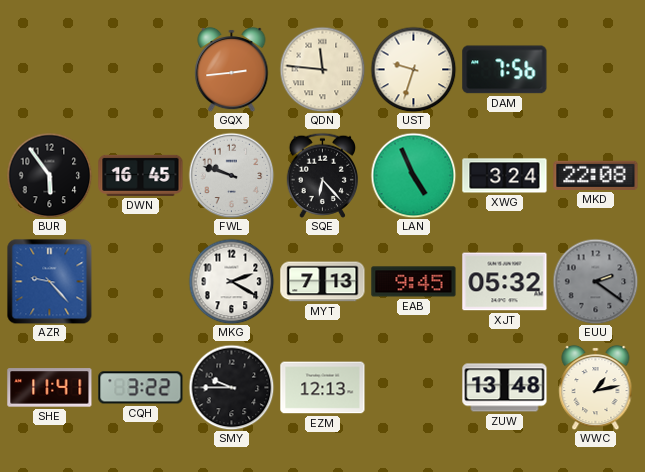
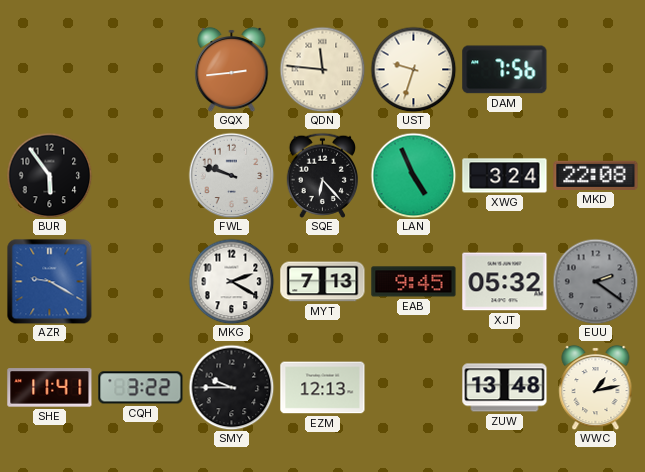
DWN: 16:45 -> none
AZR: 9:23 -> 9:20
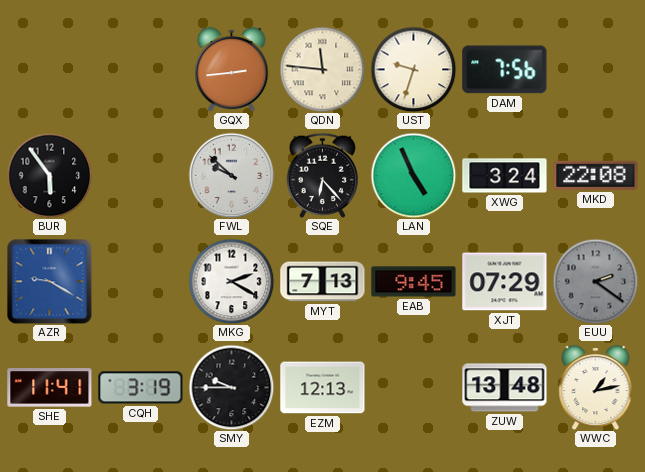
FWL: 9:48 -> 9:52
XJT: 05:32 -> 07:29
CQH: 3:22 -> 3:19
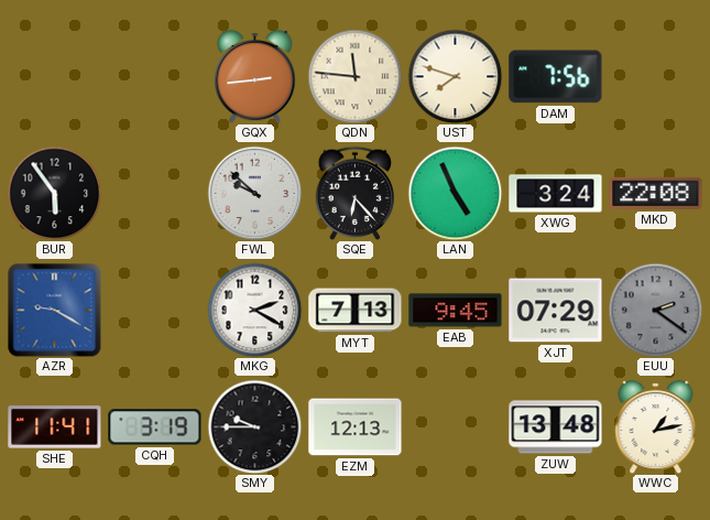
UST: 9:33 -> 7:48
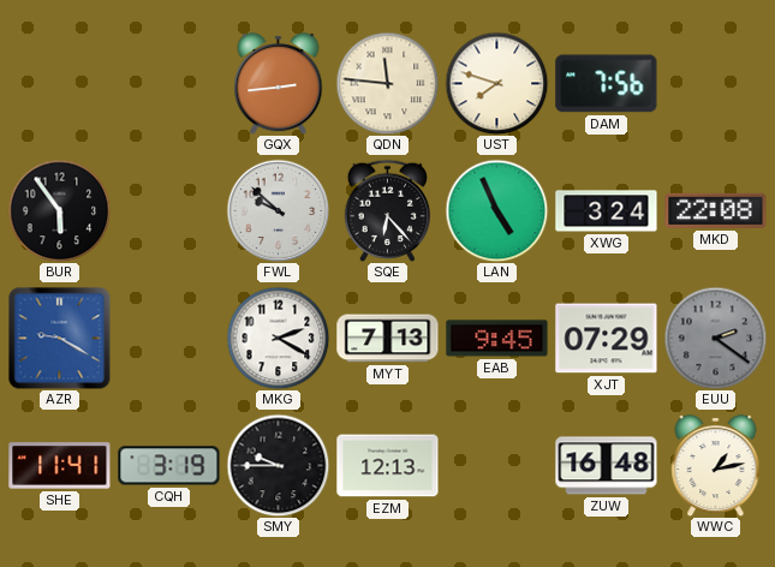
ZUW: 13:48 -> 16:48
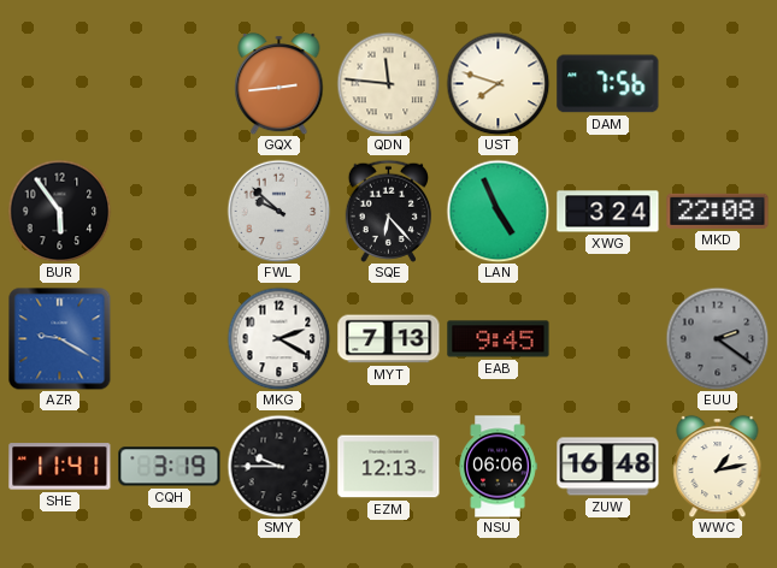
XJT: 07:29 -> none
NSU: none -> 06:06
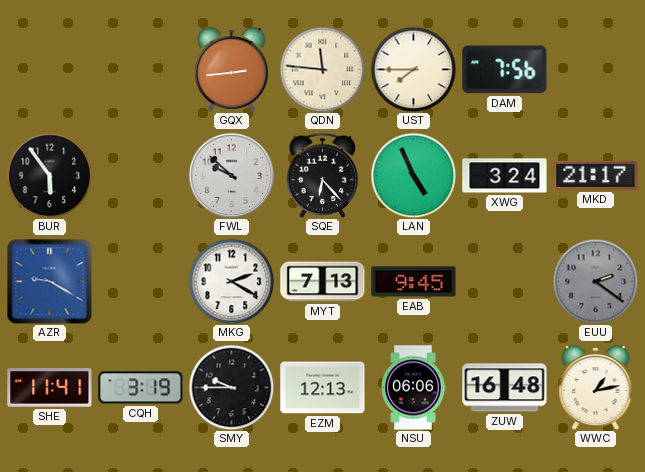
UST: 7:48 -> 7:45
MKD: 22:08 -> 21:17
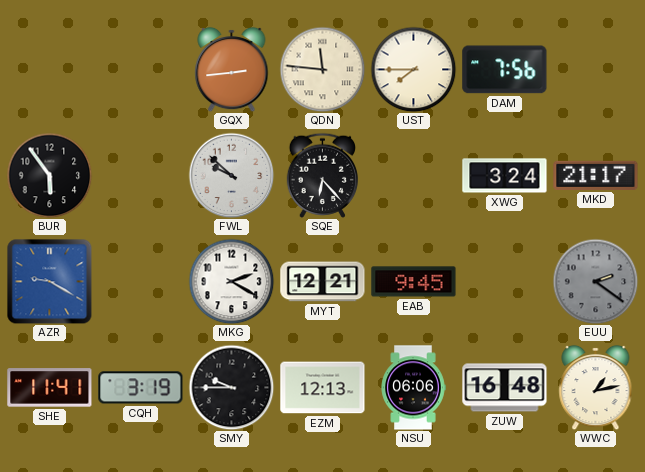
LAN: 4:56 -> none
MYT: 7:13 -> 12:21
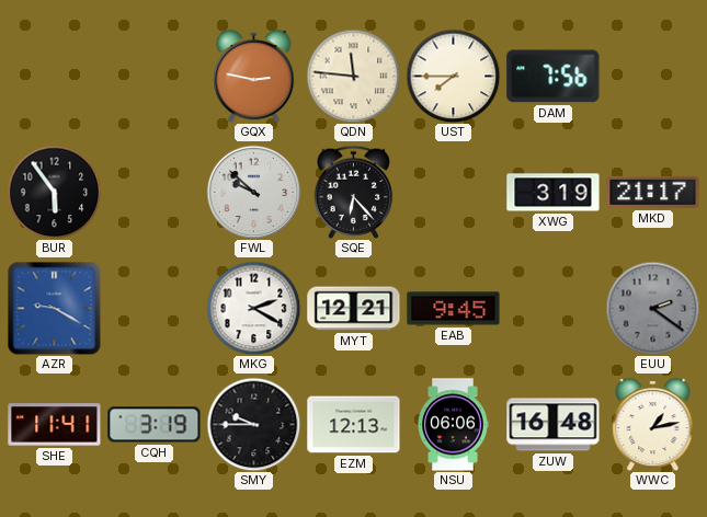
GQX: 2:44 -> 2:47
XWG: 3:24 -> 3:19
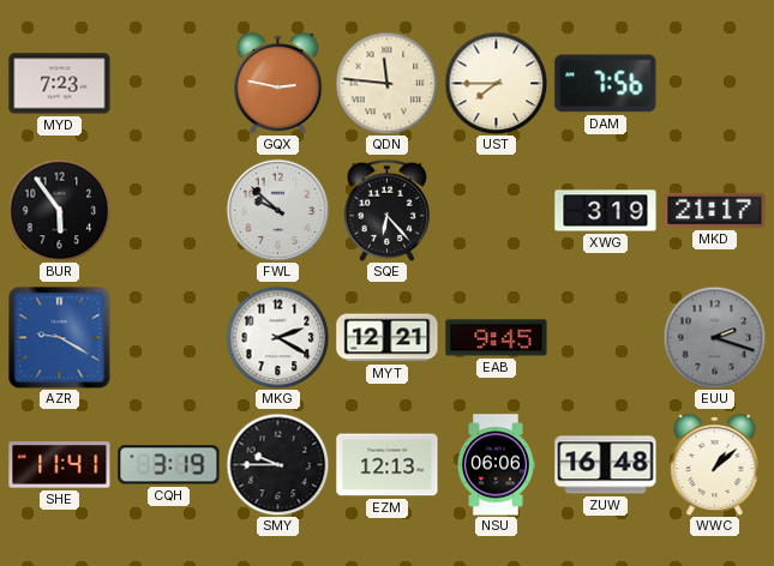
MYD: none -> 7:23
EUU: 2:21 -> 2:18
WWC: 1:13 -> 1:08
